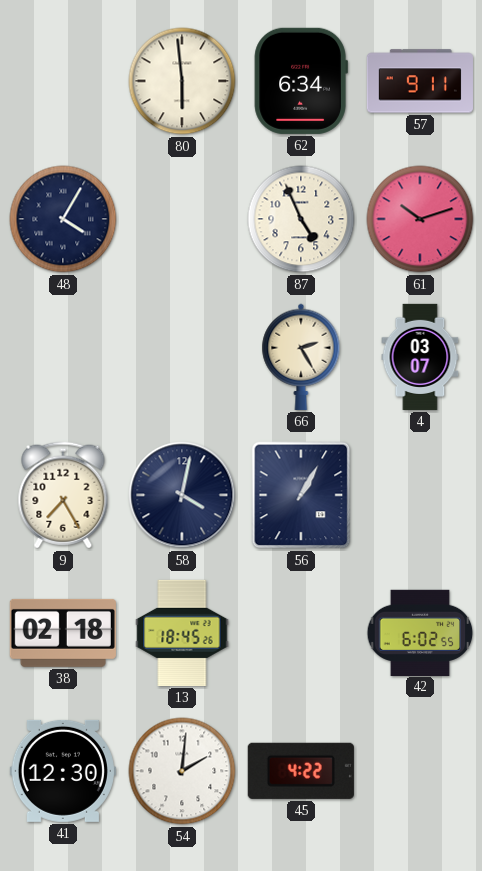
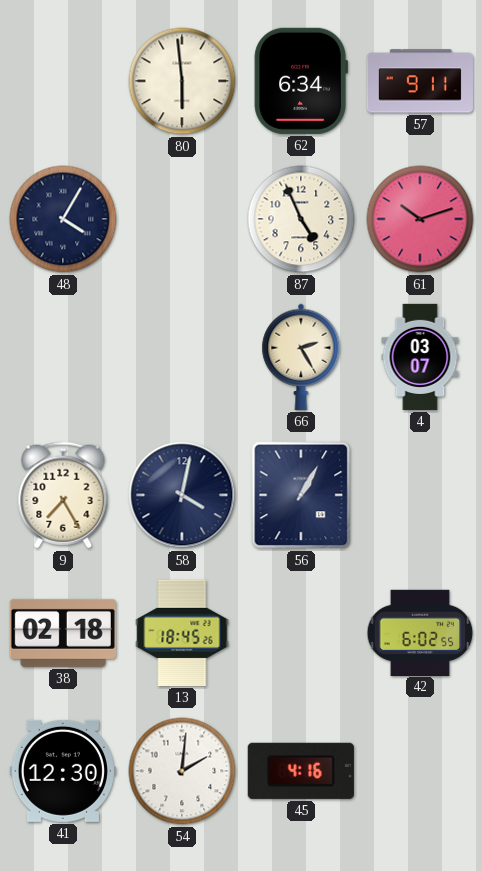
45: 4:22 -> 4:16
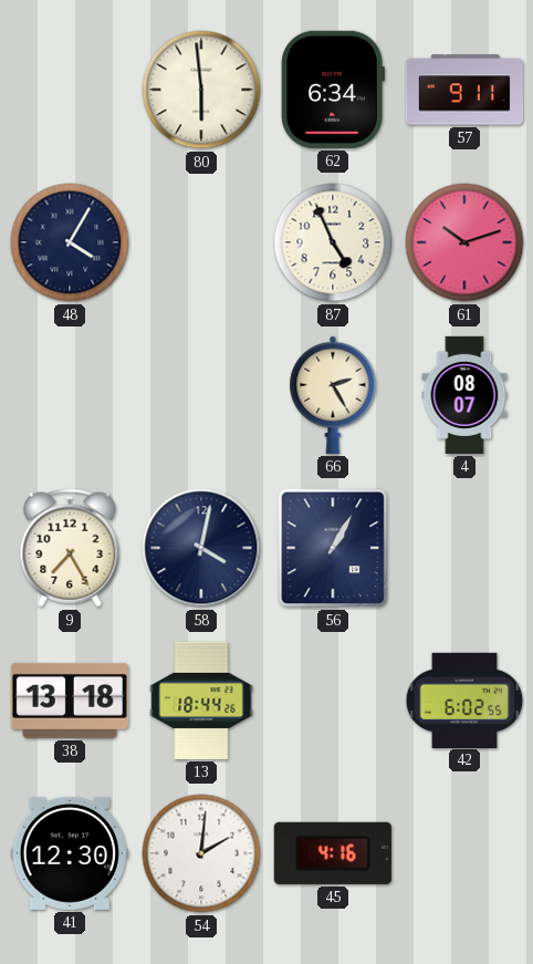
4: 03:07 -> 08:07
38: 02:18 -> 13:18
13: 18:45 -> 18:44
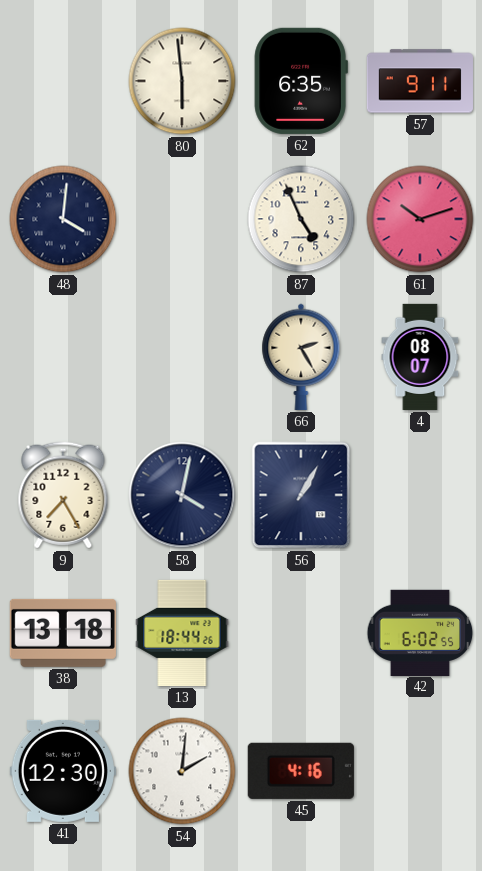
62: 6:34 -> 6:35
48: 4:05 -> 4:01
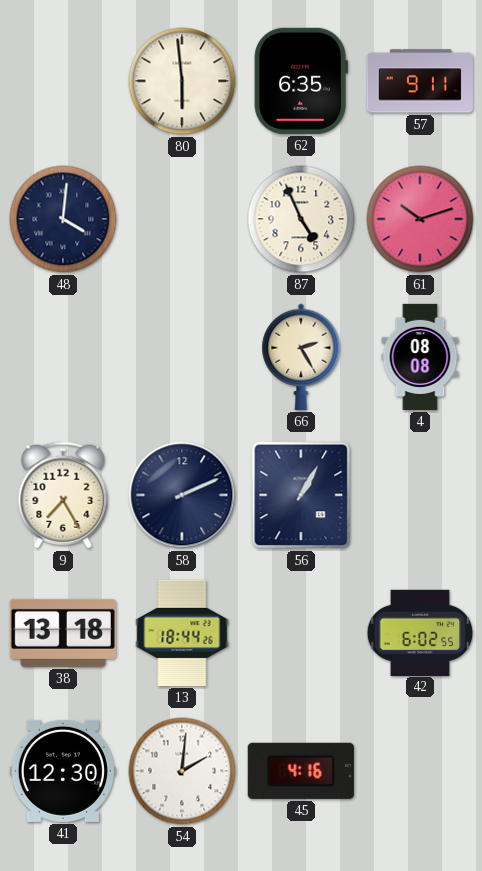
4: 08:07 -> 08:08
58: 4:02 -> 2:11
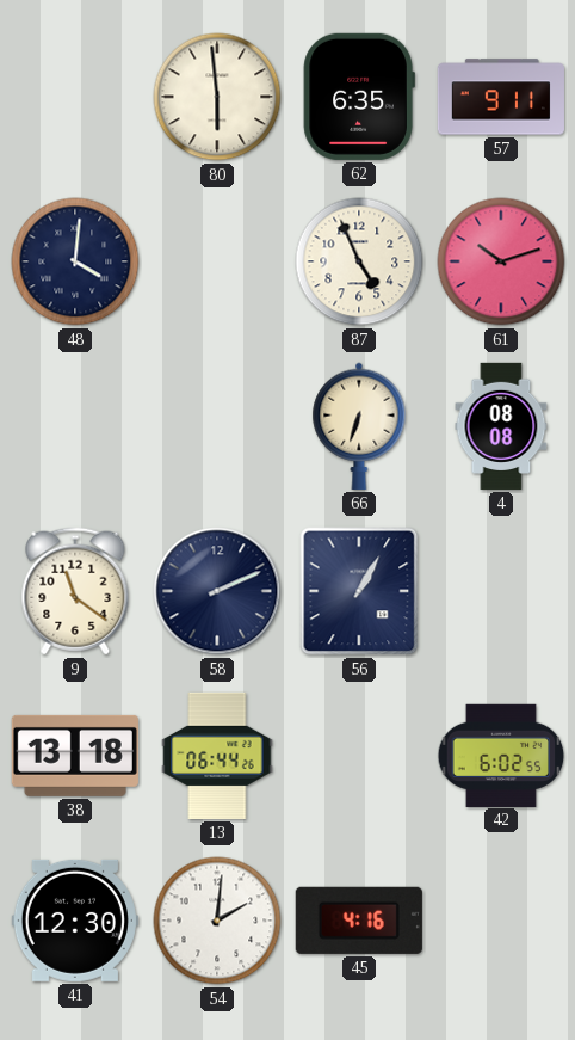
66: 2:25 -> 6:33
9: 7:25 -> 11:21
13: 18:44 -> 06:44
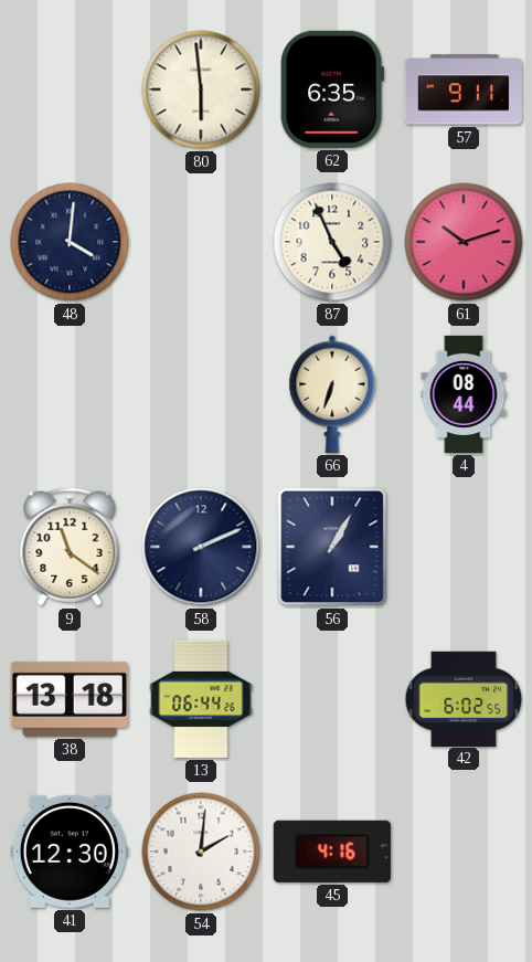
4: 08:08 -> 08:44
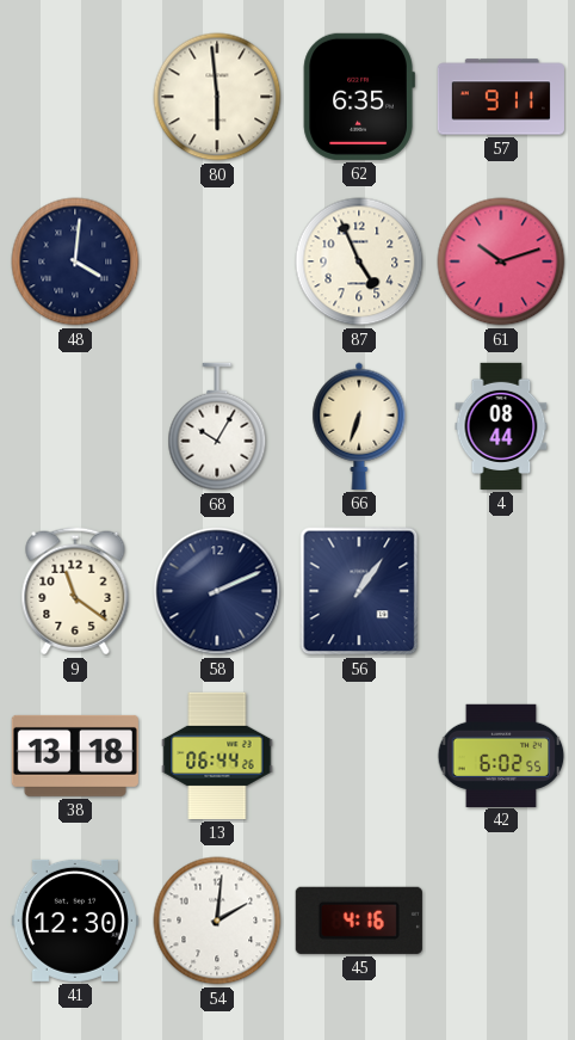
68: none -> 10:05
56: 1:05 -> 1:06
